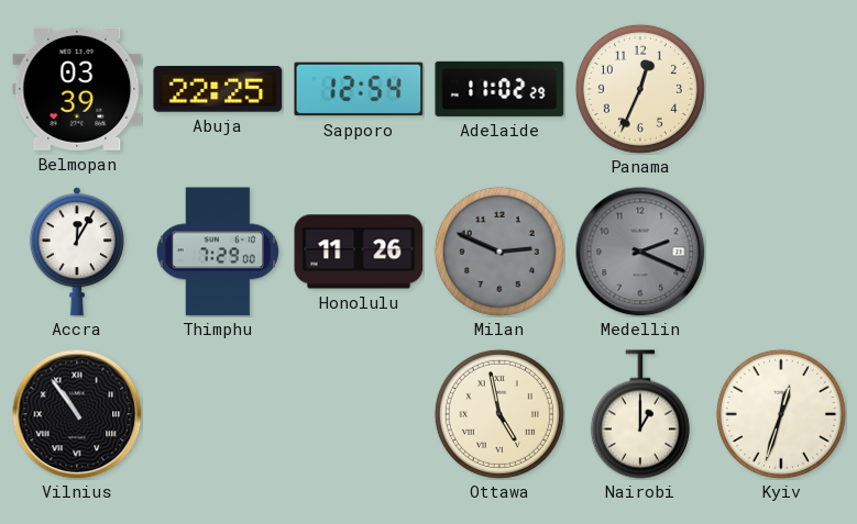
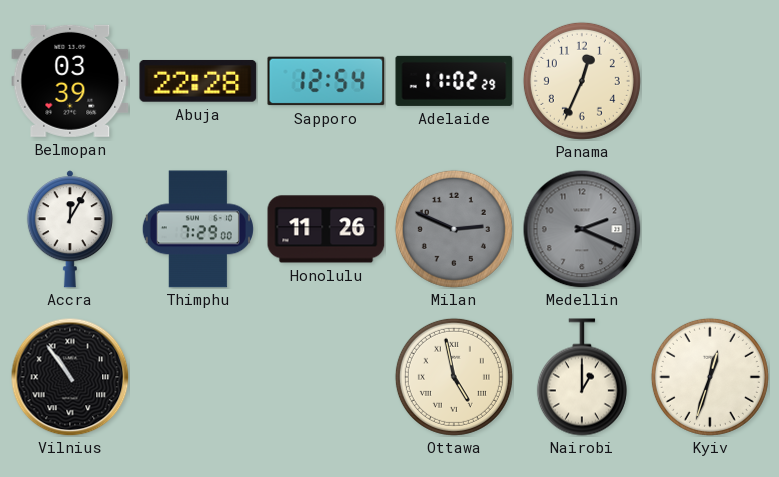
Abuja: 22:25 -> 22:28
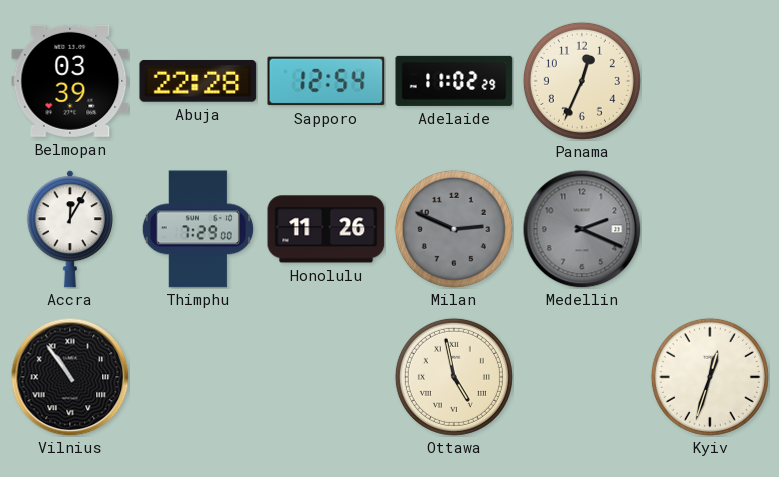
Nairobi: 1:00 -> none
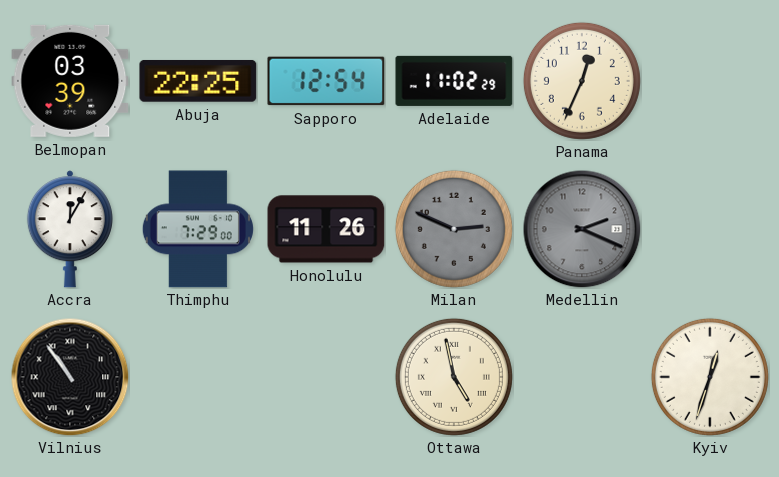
Abuja: 22:28 -> 22:25
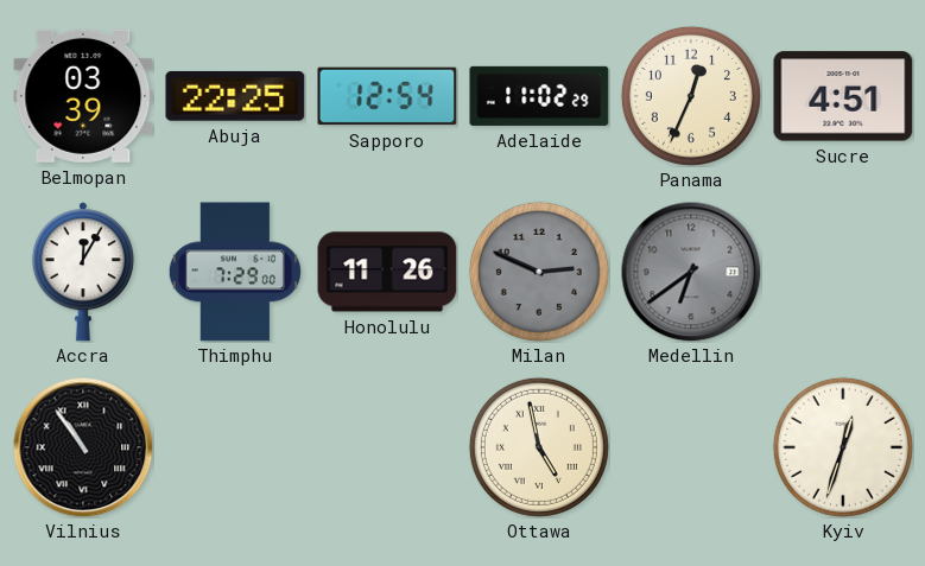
Sucre: none -> 4:51
Medellin: 2:19 -> 6:39
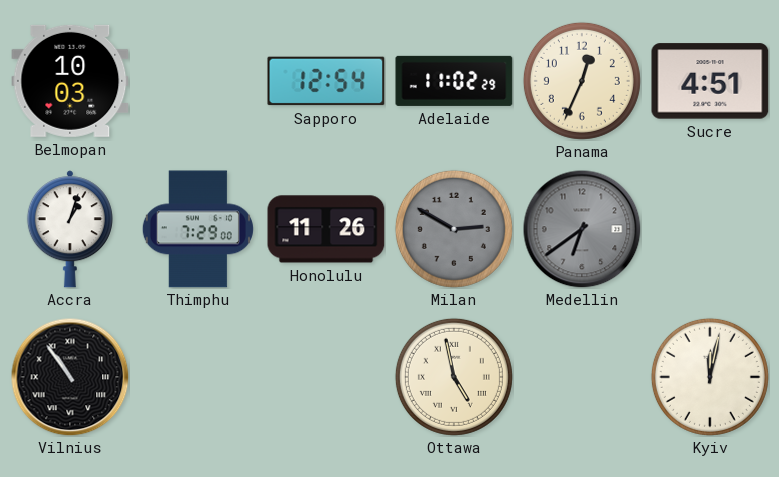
Belmopan: 03:39 -> 10:03
Abuja: 22:25 -> none
Accra: 12:05 -> 1:03
Milan: 2:49 -> 2:50
Kyiv: 12:33 -> 12:02
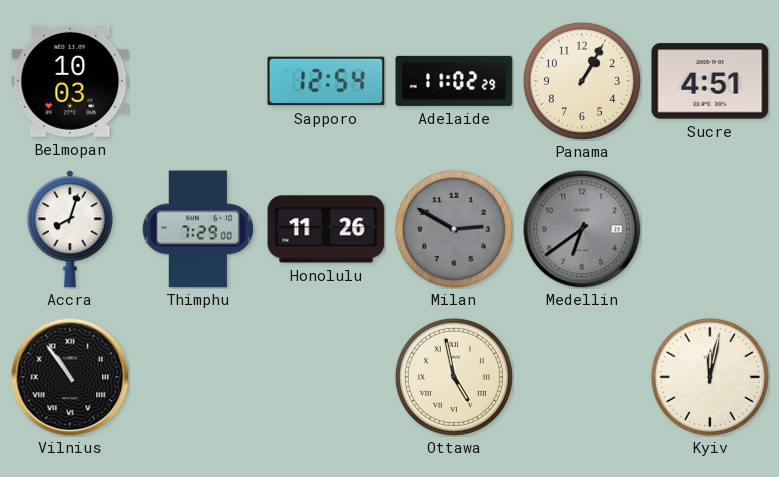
Panama: 12:34 -> 1:05
Accra: 1:03 -> 8:03
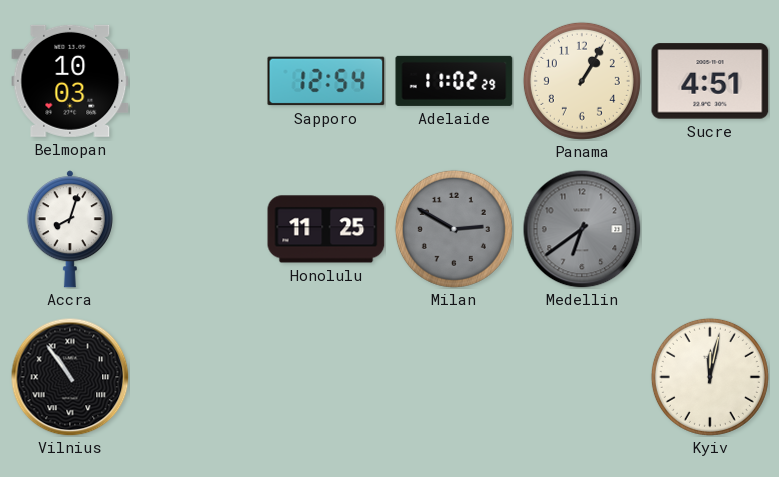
Thimphu: 7:29 -> none
Honolulu: 11:26 -> 11:25
Ottawa: 4:58 -> none
